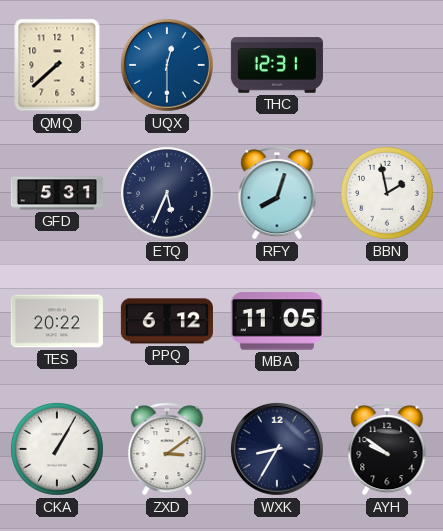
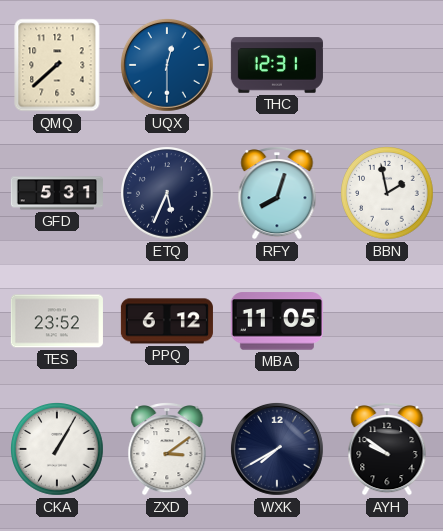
TES: 20:22 -> 23:52
WXK: 8:35 -> 7:40
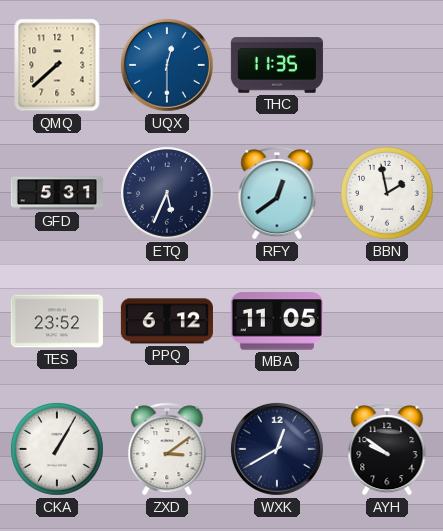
THC: 12:31 -> 11:35
RFY: 8:03 -> 12:39
WXK: 7:40 -> 12:40
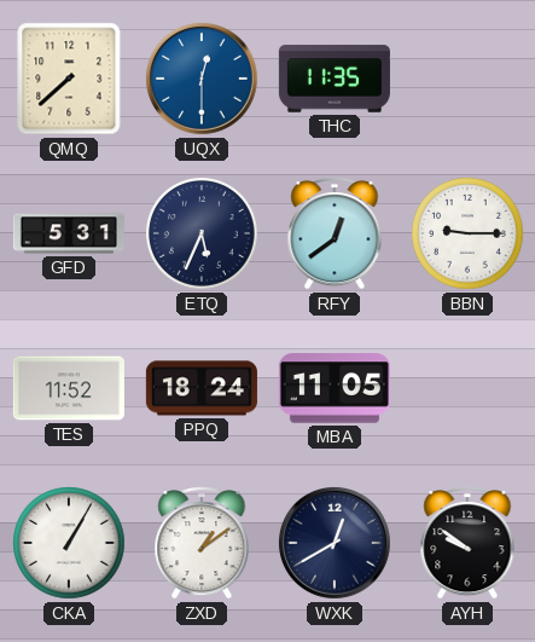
BBN: 1:58 -> 9:15
TES: 23:52 -> 11:52
PPQ: 6:12 -> 18:24
ZXD: 3:09 -> 1:09
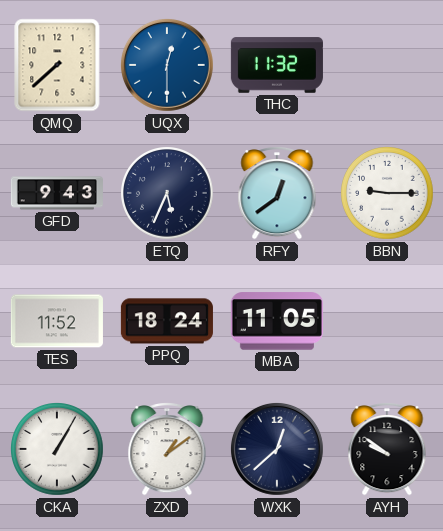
THC: 11:35 -> 11:32
GFD: 5:31 -> 9:43
WXK: 12:40 -> 12:38
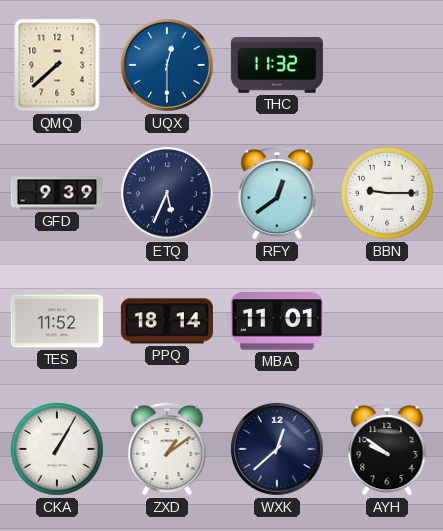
GFD: 9:43 -> 9:39
PPQ: 18:24 -> 18:14
MBA: 11:05 -> 11:01
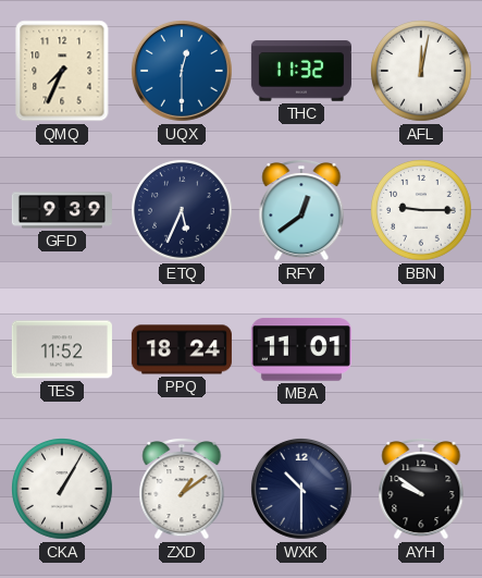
QMQ: 7:38 -> 7:34
AFL: none -> 12:02
PPQ: 18:14 -> 18:24
WXK: 12:38 -> 10:30
